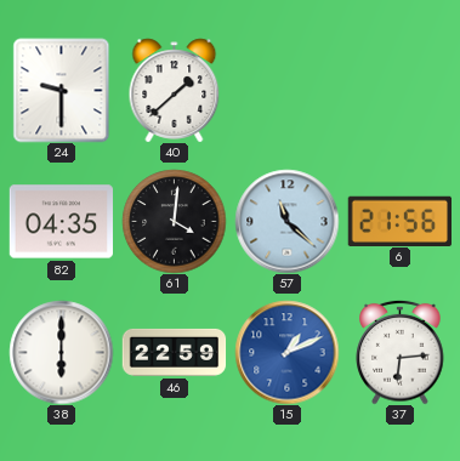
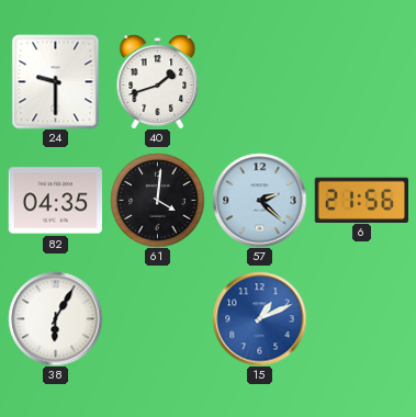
40: 1:38 -> 1:42
57: 11:22 -> 2:22
38: 6:00 -> 6:05
46: 22:59 -> none
37: 6:14 -> none
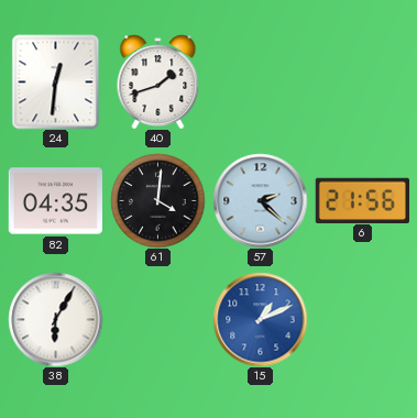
24: 9:30 -> 12:31
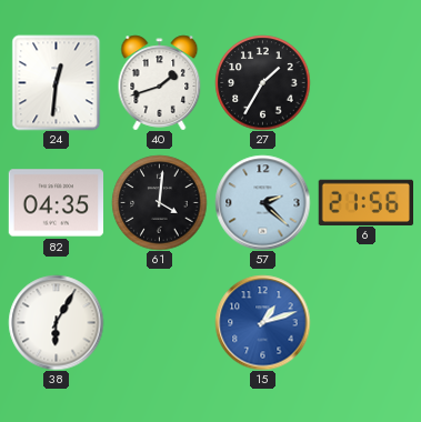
27: none -> 1:35
15: 1:11 -> 1:12
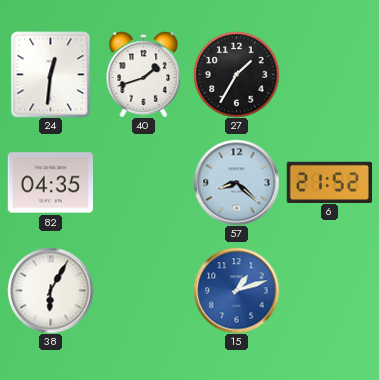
61: 4:01 -> none
57: 2:22 -> 8:22
6: 21:56 -> 21:52
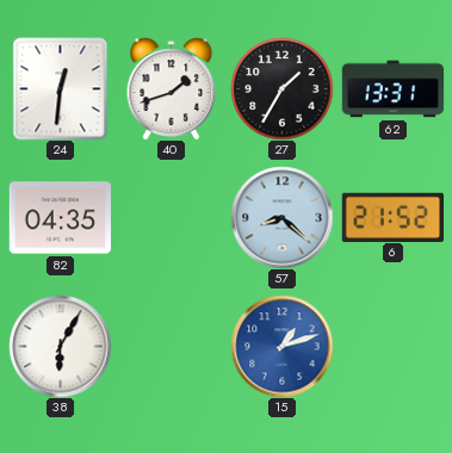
62: none -> 13:31
